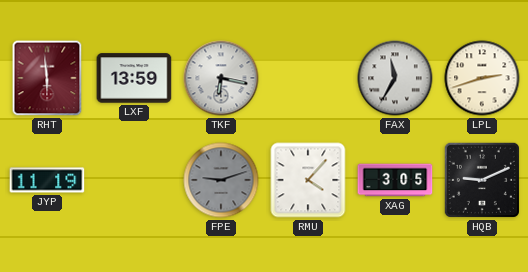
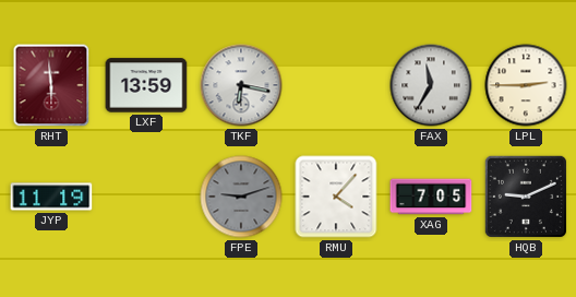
LPL: 2:42 -> 2:45
XAG: 3:05 -> 7:05
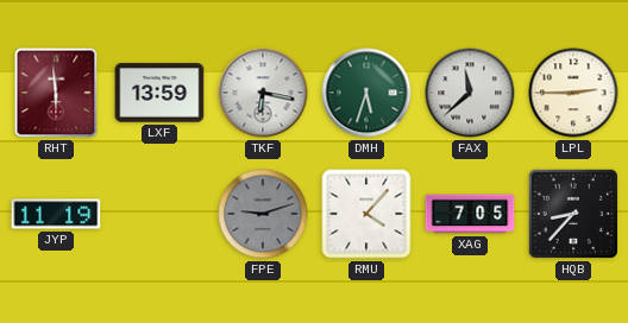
DMH: none -> 5:33
FAX: 11:35 -> 11:38
HQB: 9:11 -> 8:37
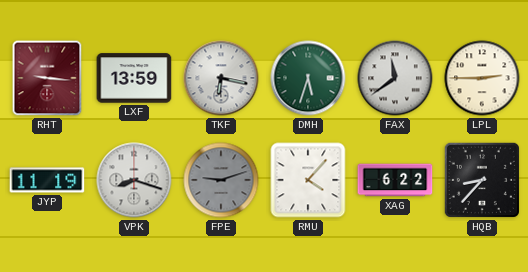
RHT: 5:59 -> 9:16
FAX: 11:38 -> 11:39
VPK: none -> 8:18
XAG: 7:05 -> 6:22
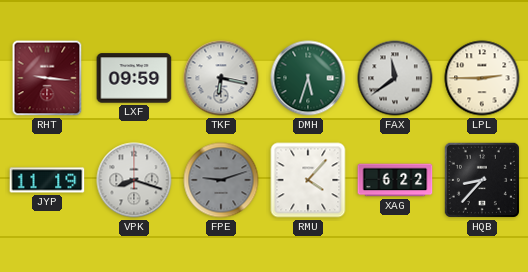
LXF: 13:59 -> 09:59
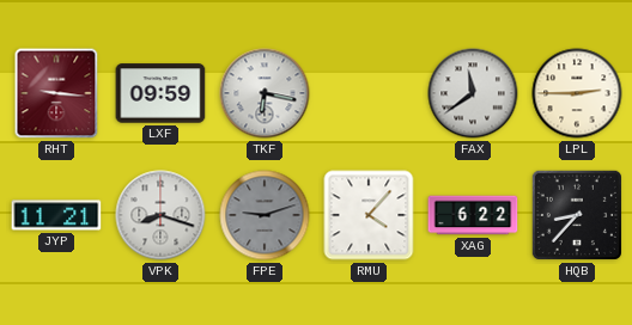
DMH: 5:33 -> none
JYP: 11:19 -> 11:21
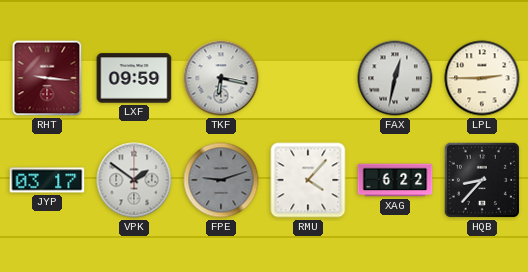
FAX: 11:39 -> 12:32
JYP: 11:21 -> 03:17
VPK: 8:18 -> 1:51
